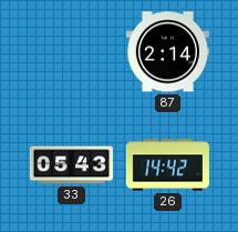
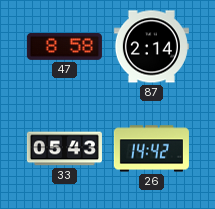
47: none -> 8:58
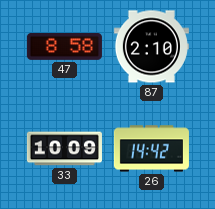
87: 2:14 -> 2:10
33: 05:43 -> 10:09
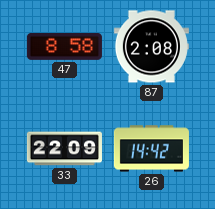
87: 2:10 -> 2:08
33: 10:09 -> 22:09
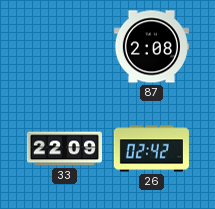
47: 8:58 -> none
26: 14:42 -> 02:42
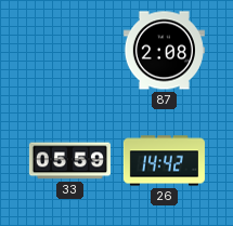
33: 22:09 -> 05:59
26: 02:42 -> 14:42
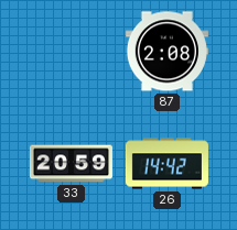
33: 05:59 -> 20:59
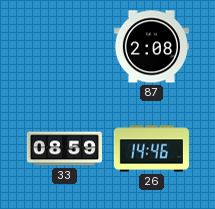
33: 20:59 -> 08:59
26: 14:42 -> 14:46
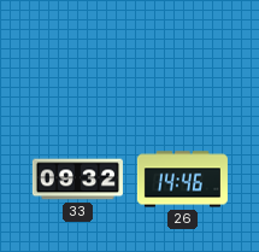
87: 2:08 -> none
33: 08:59 -> 09:32
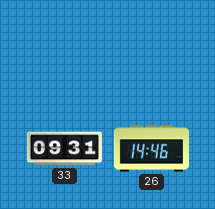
33: 09:32 -> 09:31
